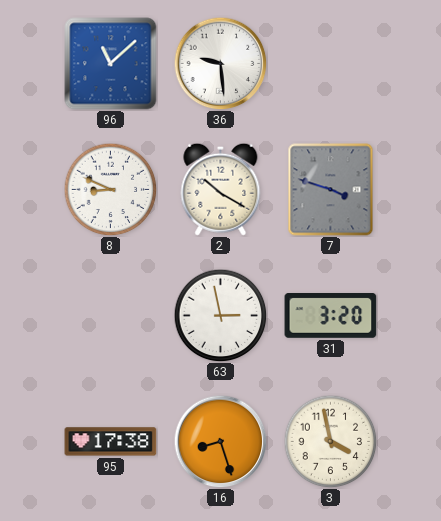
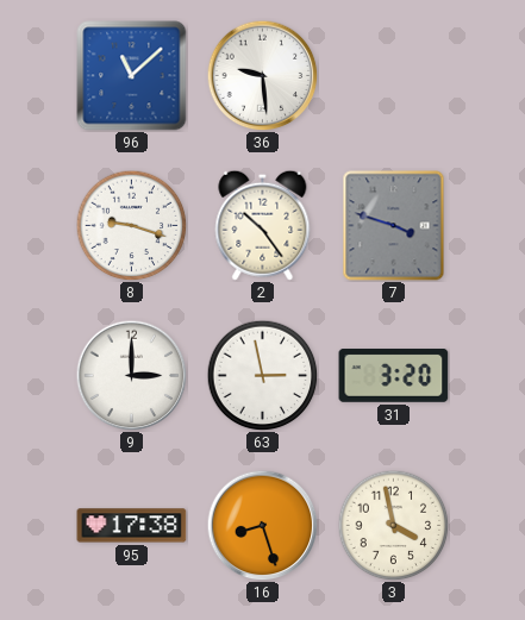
8: 8:49 -> 9:18
2: 10:20 -> 10:24
9: none -> 3:00
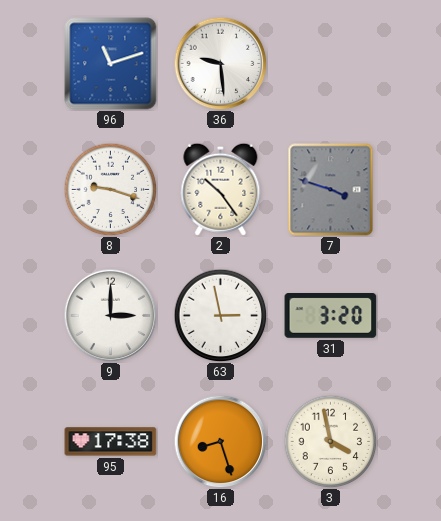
96: 11:08 -> 11:12
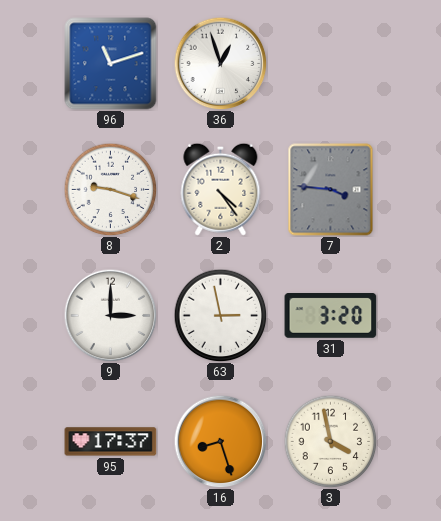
36: 9:29 -> 12:57
2: 10:24 -> 4:24
7: 3:48 -> 3:46
95: 17:38 -> 17:37
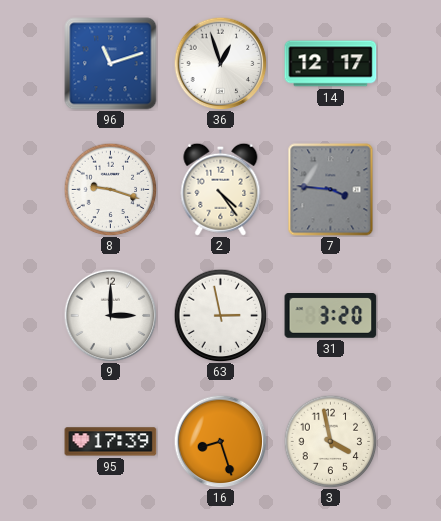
14: none -> 12:17
95: 17:37 -> 17:39
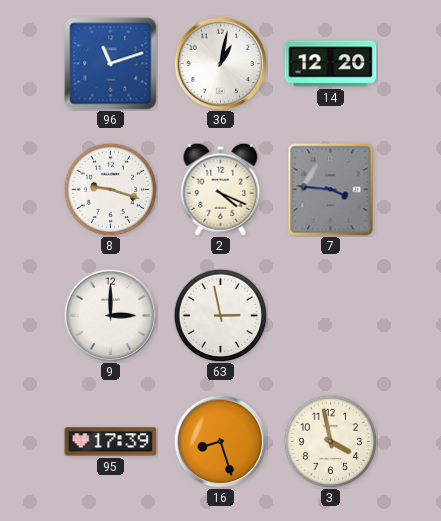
36: 12:57 -> 1:02
14: 12:17 -> 12:20
2: 4:24 -> 4:19
31: 3:20 -> none
